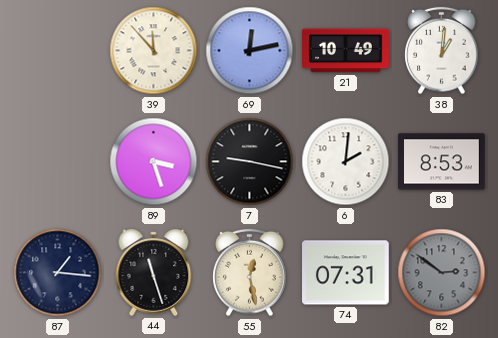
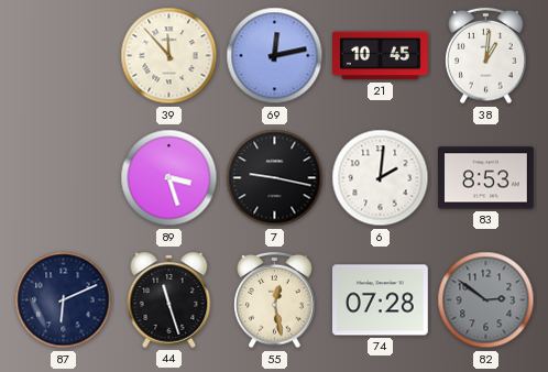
21: 10:49 -> 10:45
87: 1:16 -> 6:11
74: 07:31 -> 07:28
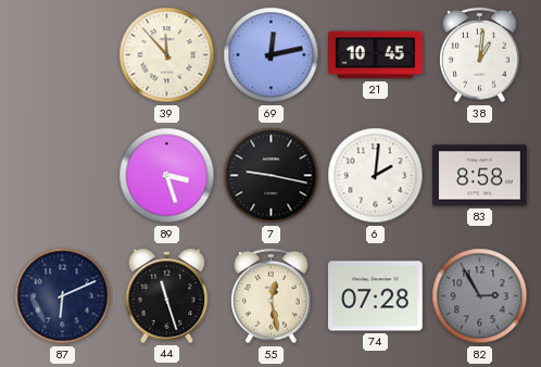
83: 8:53 -> 8:58
82: 2:51 -> 2:55
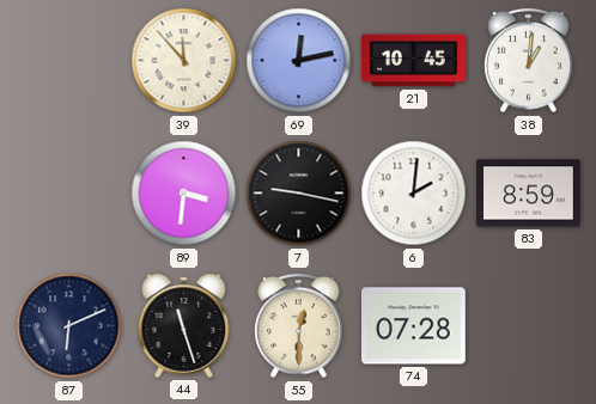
89: 3:27 -> 3:31
83: 8:58 -> 8:59
55: 12:28 -> 12:30
82: 2:55 -> none
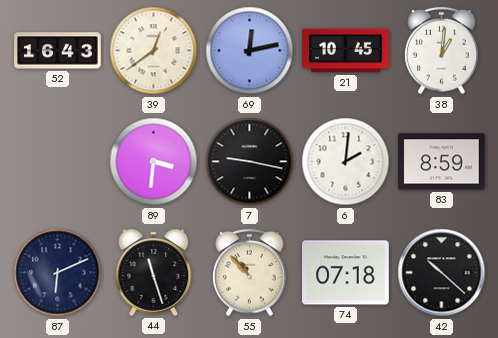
52: none -> 16:43
39: 11:53 -> 12:39
55: 12:30 -> 10:53
74: 07:28 -> 07:18
42: none -> 10:22
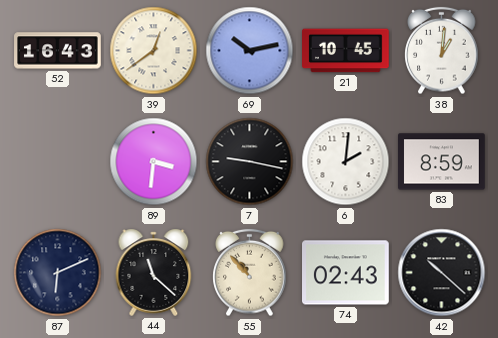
69: 12:13 -> 10:13
44: 11:27 -> 11:22
74: 07:18 -> 02:43
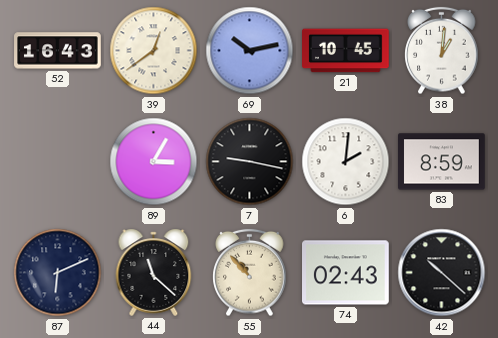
89: 3:31 -> 3:05
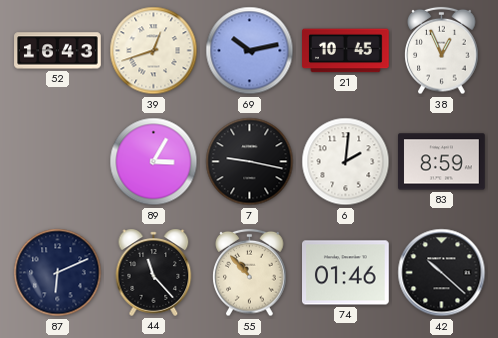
39: 12:39 -> 12:42
38: 1:01 -> 12:56
44: 11:22 -> 11:23
74: 02:43 -> 01:46
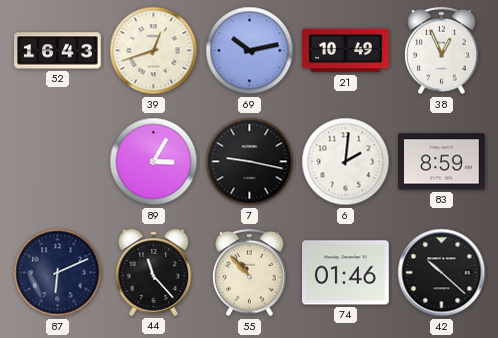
21: 10:45 -> 10:49
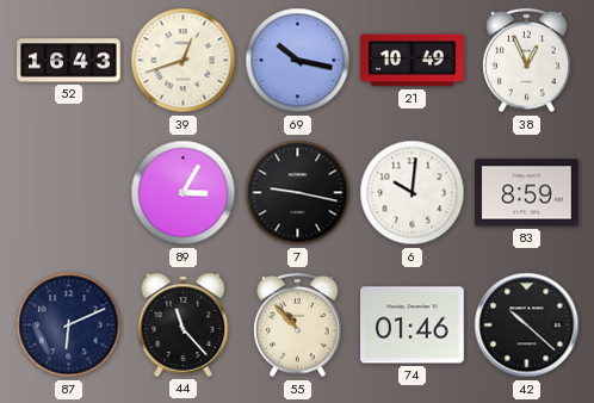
69: 10:13 -> 10:17
6: 2:01 -> 10:01
